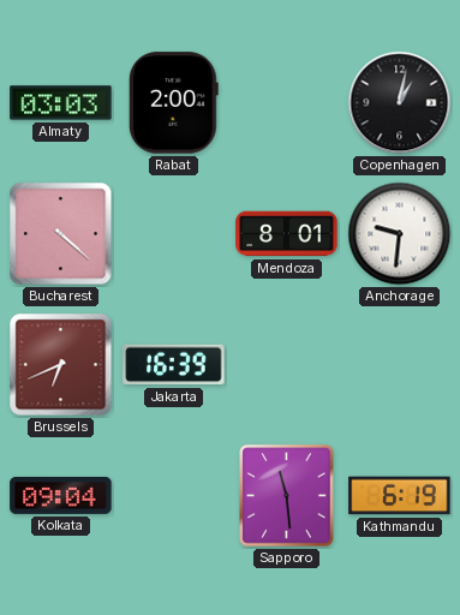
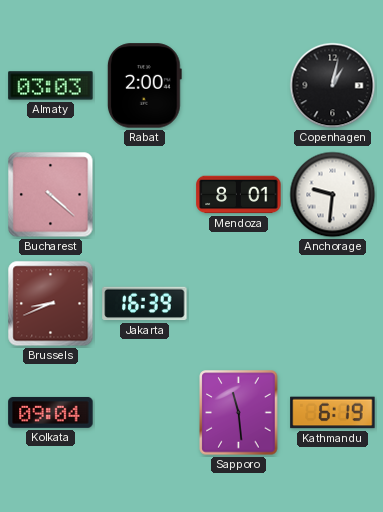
Brussels: 6:41 -> 8:41
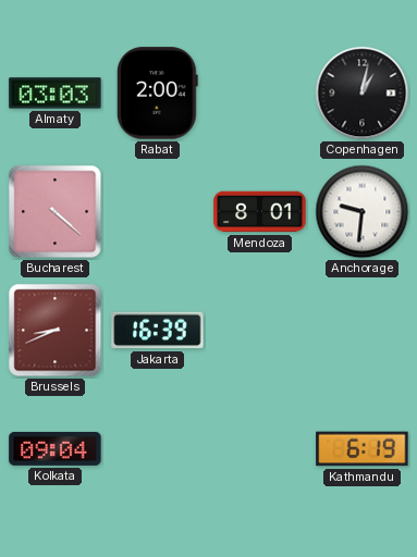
Sapporo: 11:29 -> none
